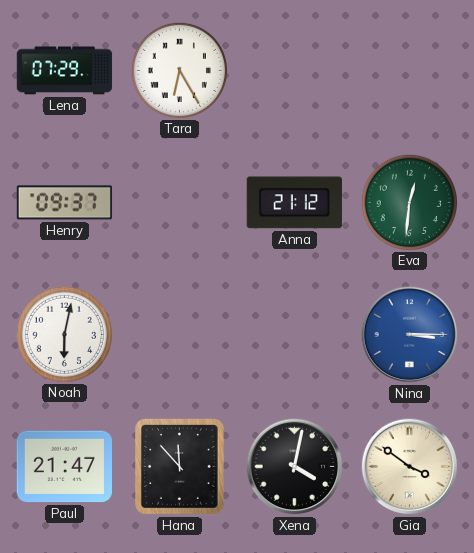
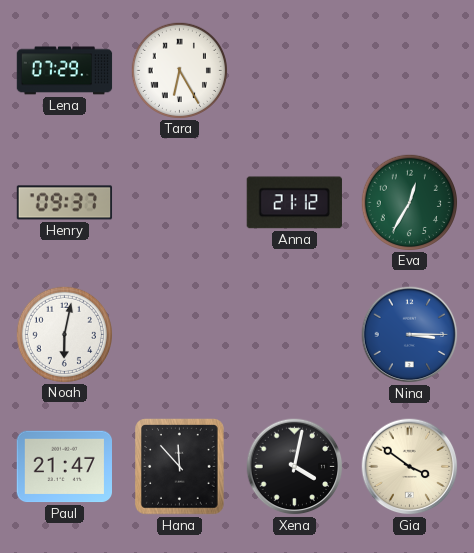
Eva: 12:31 -> 12:35
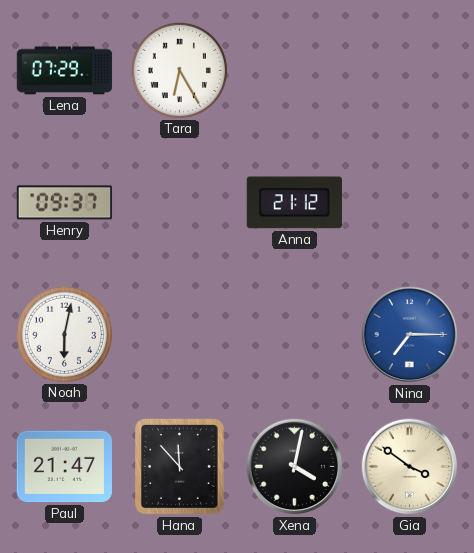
Eva: 12:35 -> none
Nina: 3:15 -> 7:15
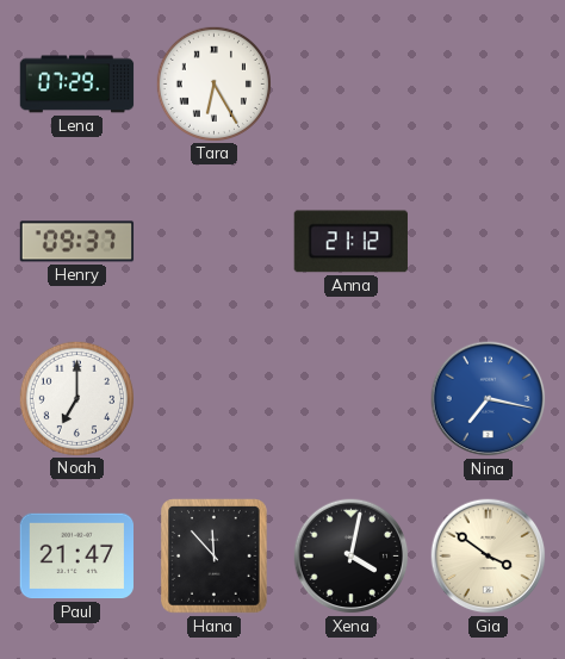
Noah: 6:02 -> 7:00
Nina: 7:15 -> 7:17
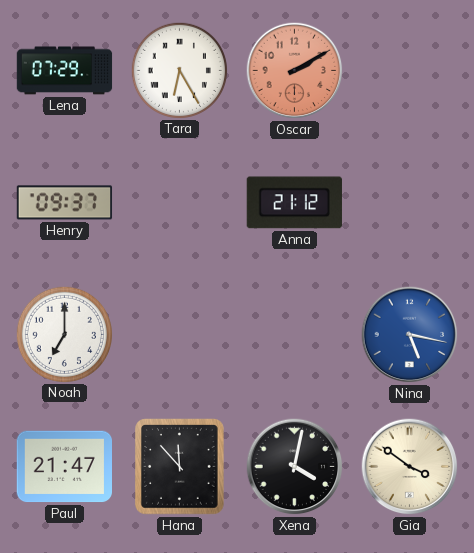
Oscar: none -> 2:10
Nina: 7:17 -> 5:17
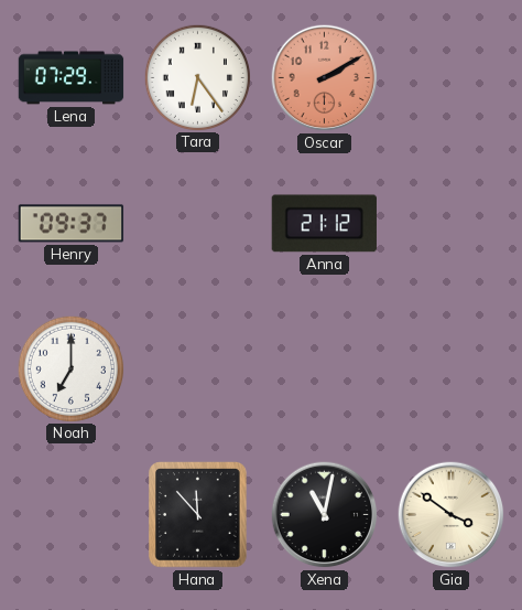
Tara: 6:25 -> 6:24
Nina: 5:17 -> none
Paul: 21:47 -> none
Xena: 4:02 -> 11:02
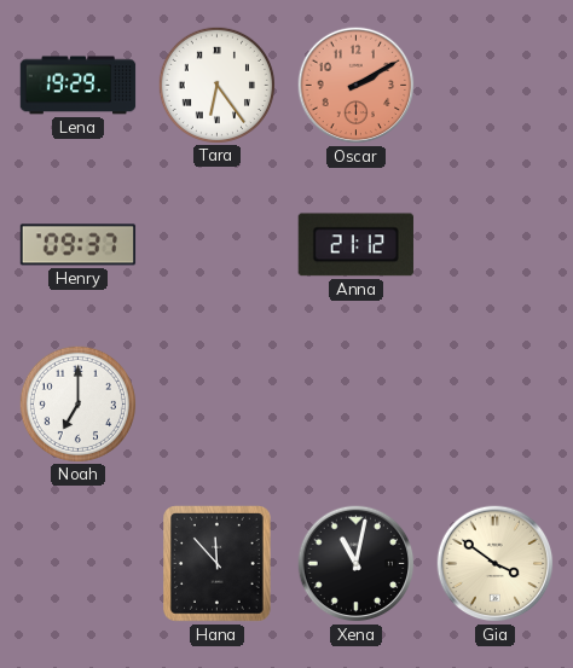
Lena: 07:29 -> 19:29
